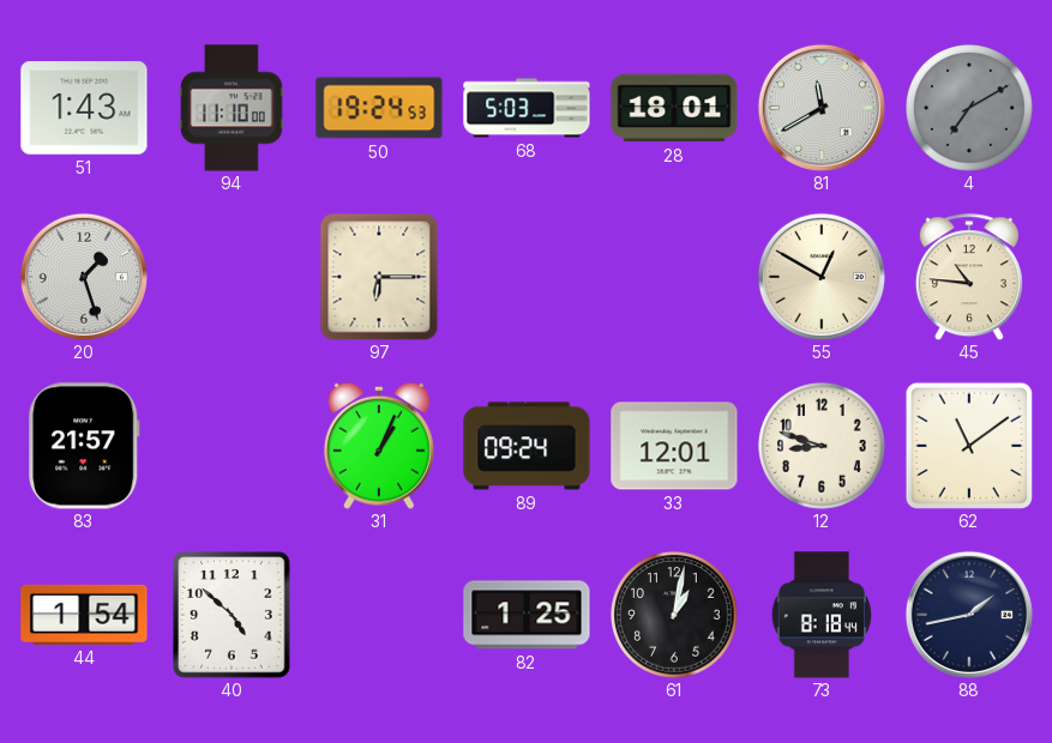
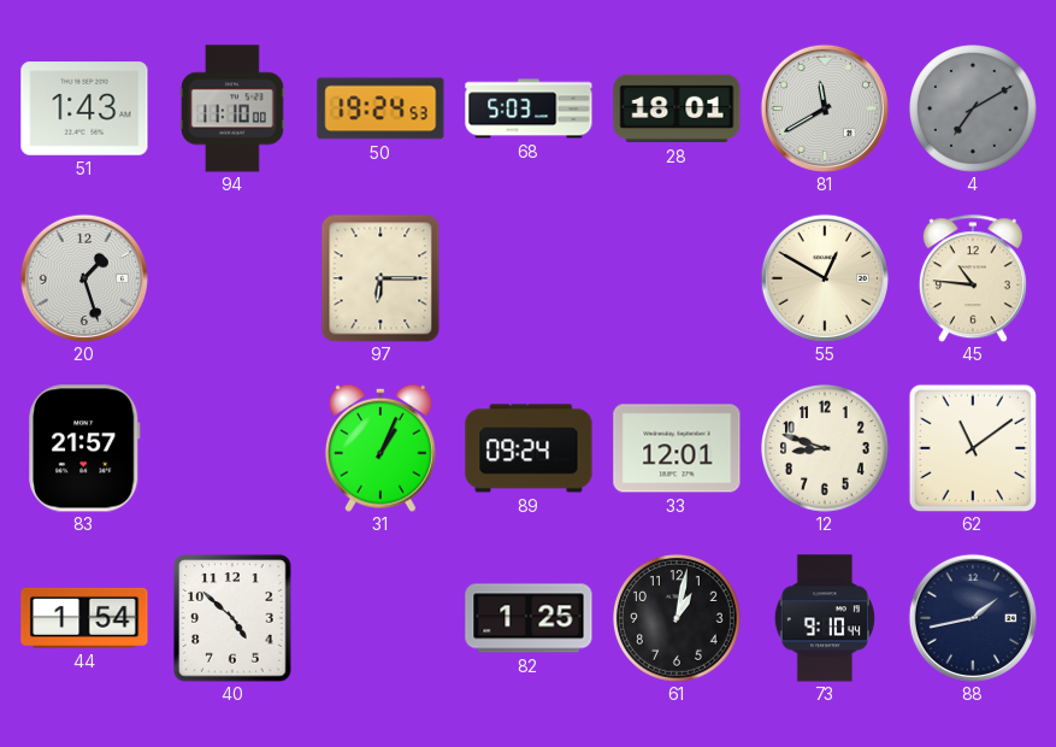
73: 8:18 -> 9:10
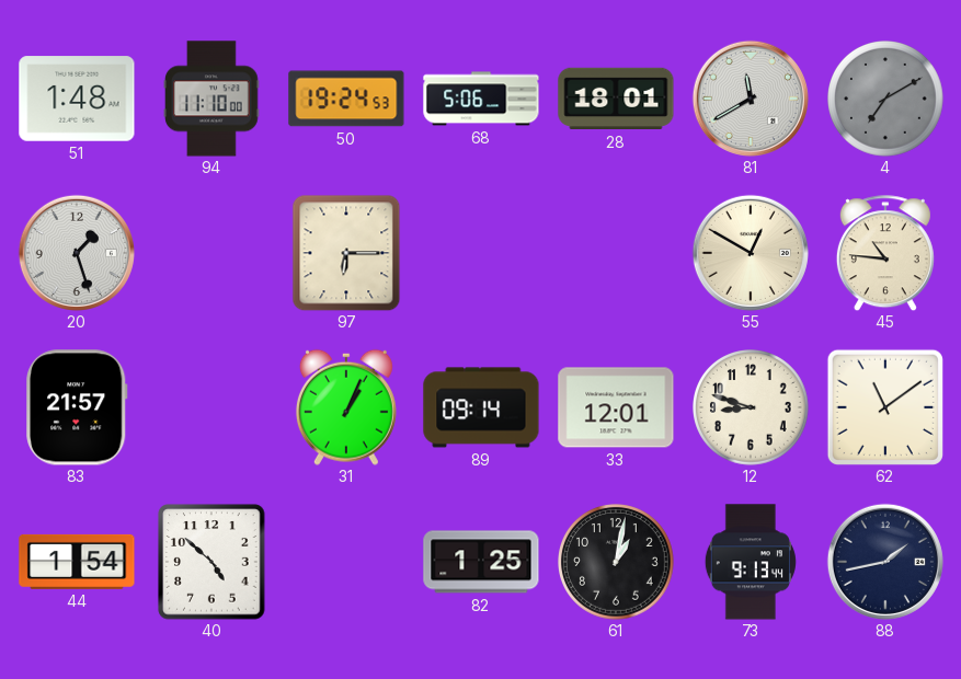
51: 1:43 -> 1:48
68: 5:03 -> 5:06
89: 09:24 -> 09:14
73: 9:10 -> 9:13
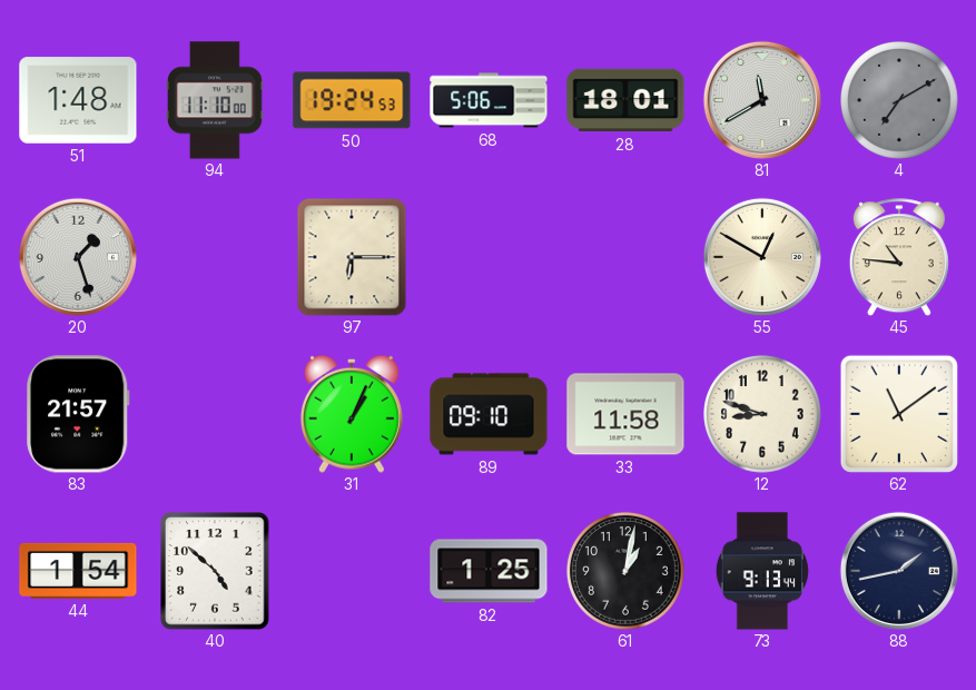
89: 09:14 -> 09:10
33: 12:01 -> 11:58
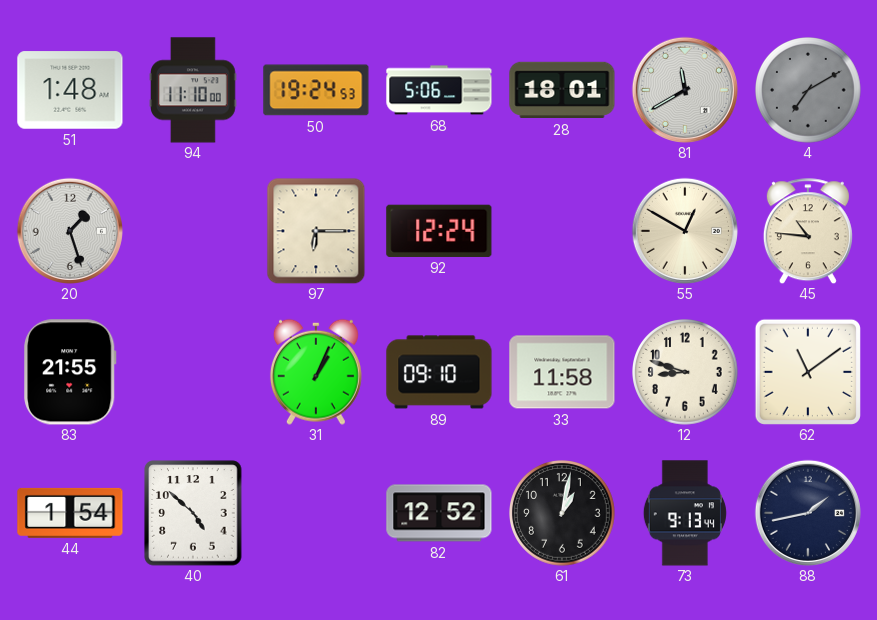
92: none -> 12:24
83: 21:57 -> 21:55
82: 1:25 -> 12:52
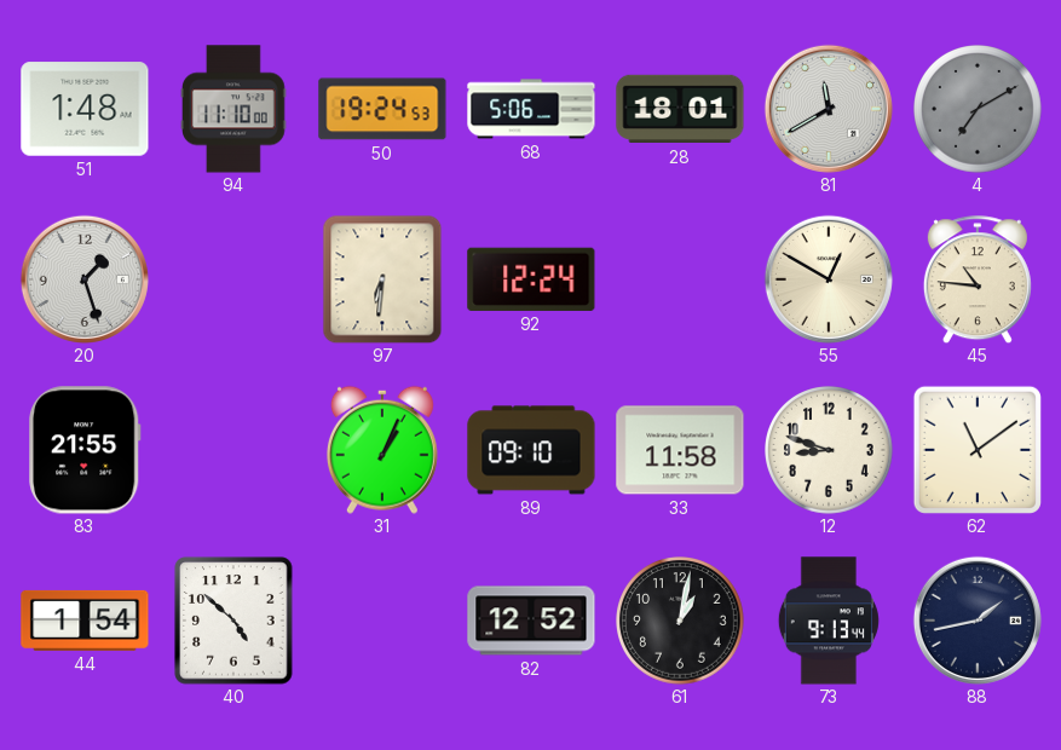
97: 6:15 -> 6:31
